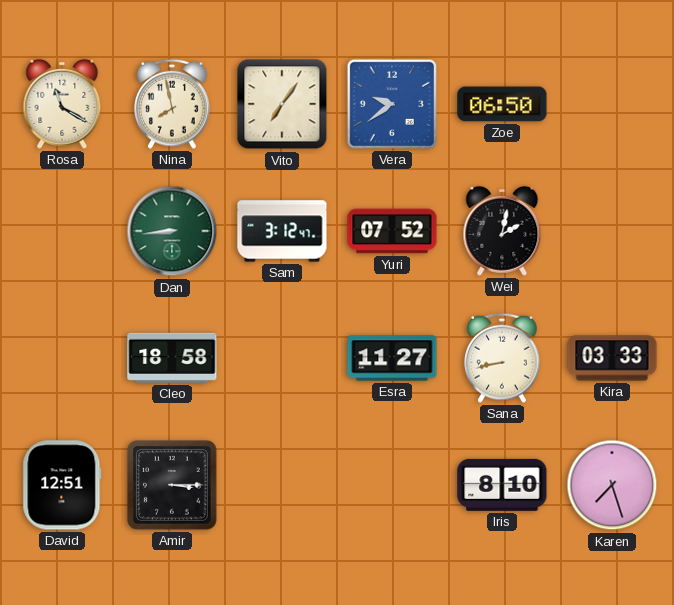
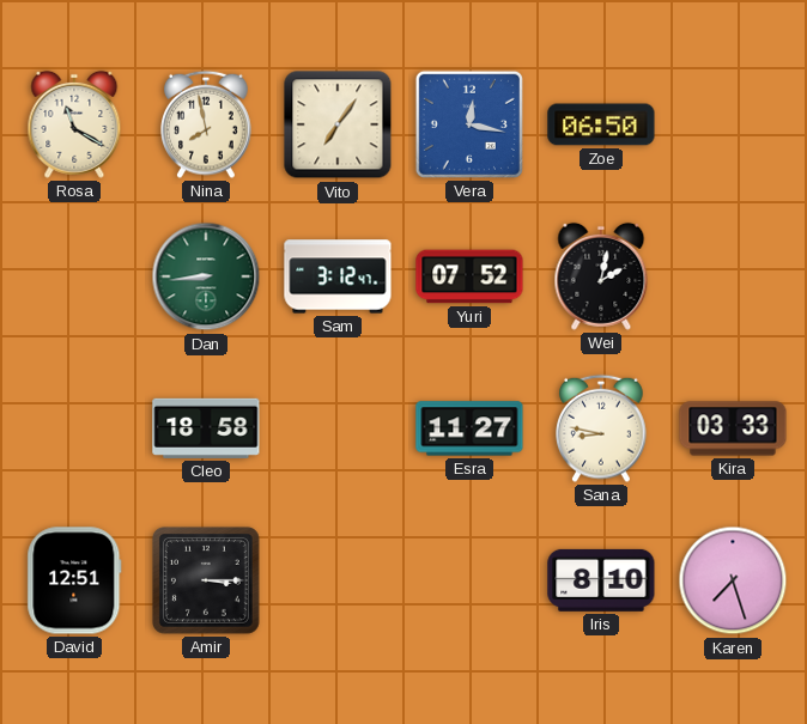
Vera: 9:39 -> 12:17
Sana: 8:43 -> 8:47
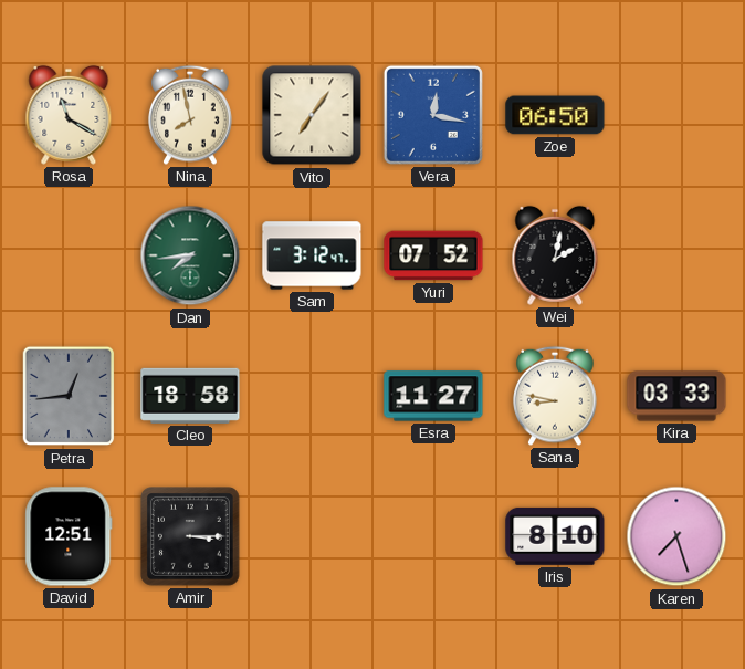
Dan: 8:44 -> 7:44
Petra: none -> 12:44
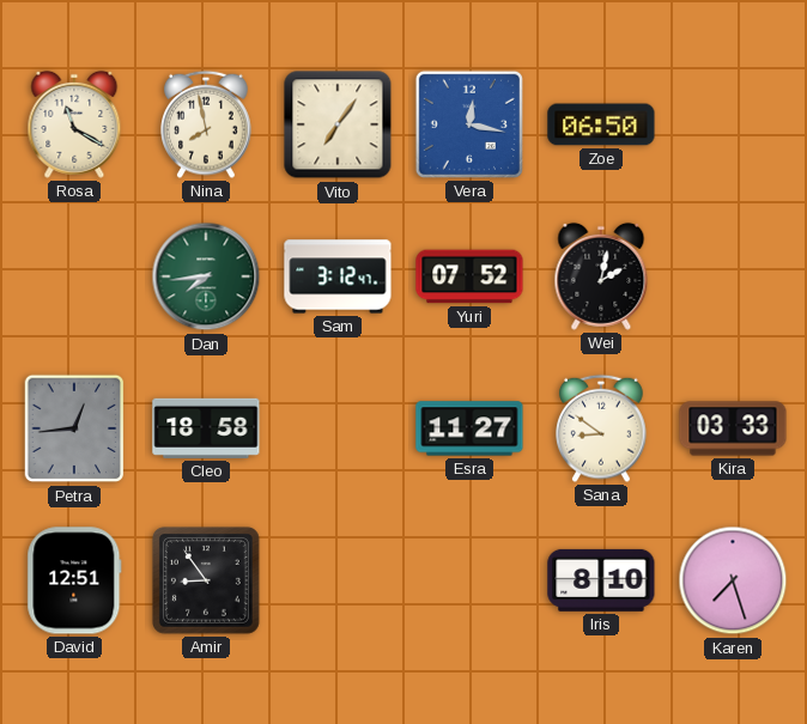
Sana: 8:47 -> 8:51
Amir: 3:15 -> 8:54
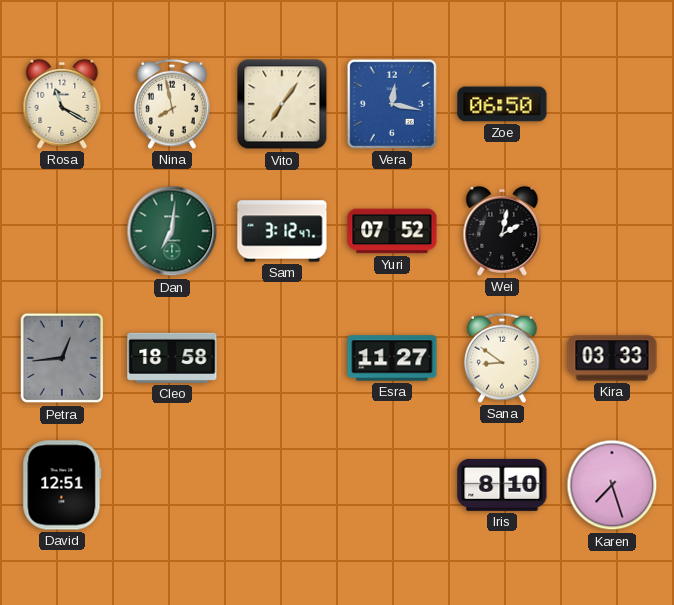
Dan: 7:44 -> 7:01
Amir: 8:54 -> none
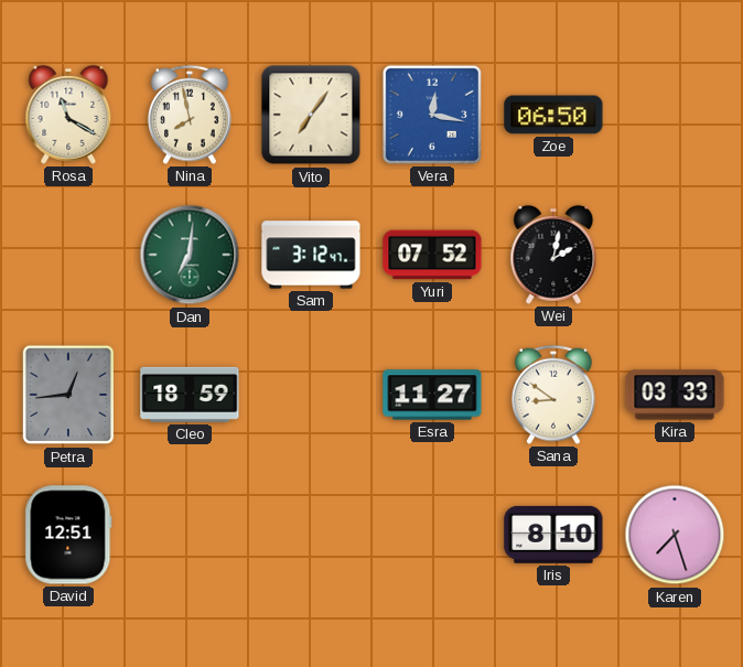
Cleo: 18:58 -> 18:59
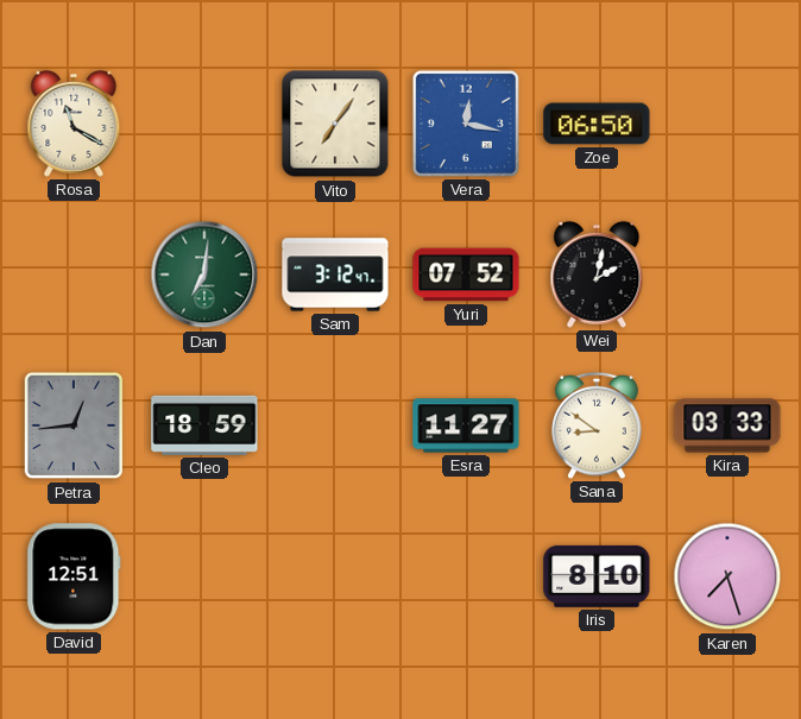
Nina: 7:58 -> none
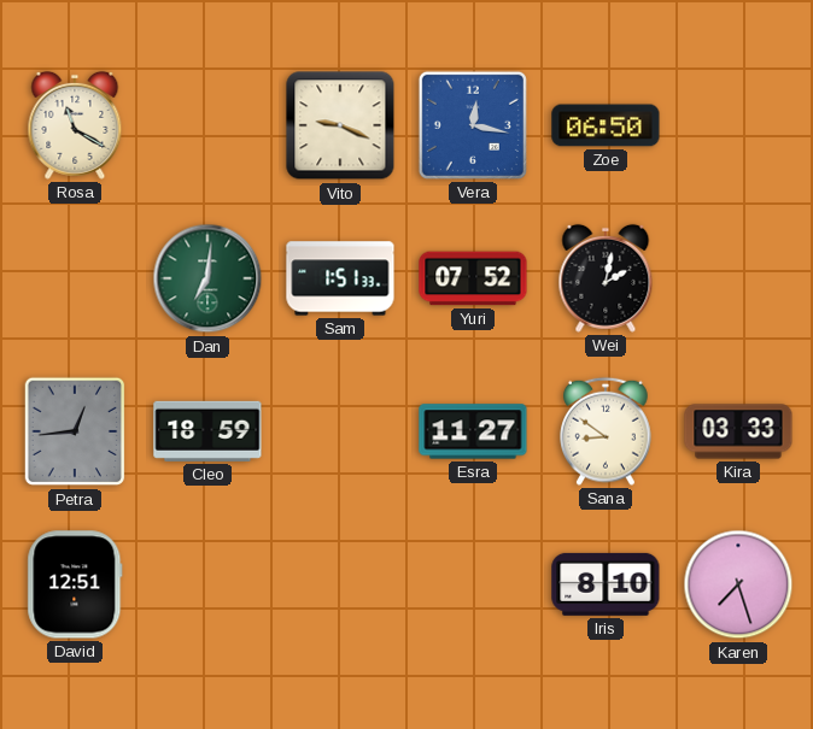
Vito: 7:06 -> 9:19
Sam: 3:12 -> 1:51
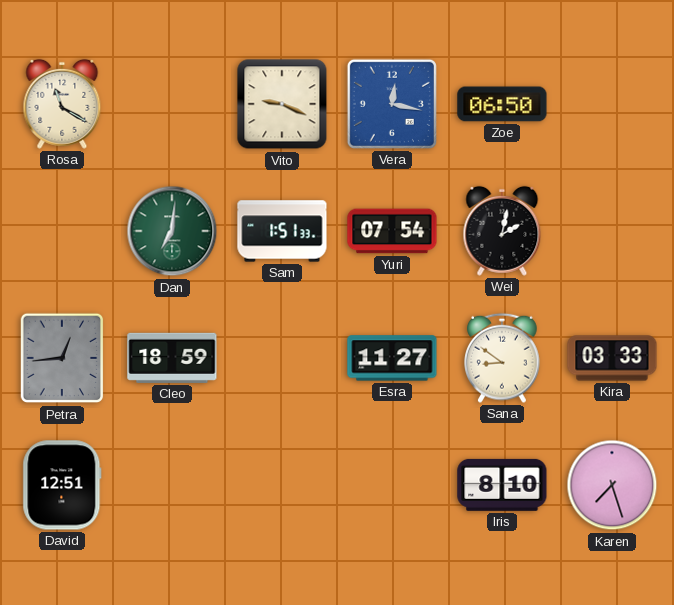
Yuri: 07:52 -> 07:54
